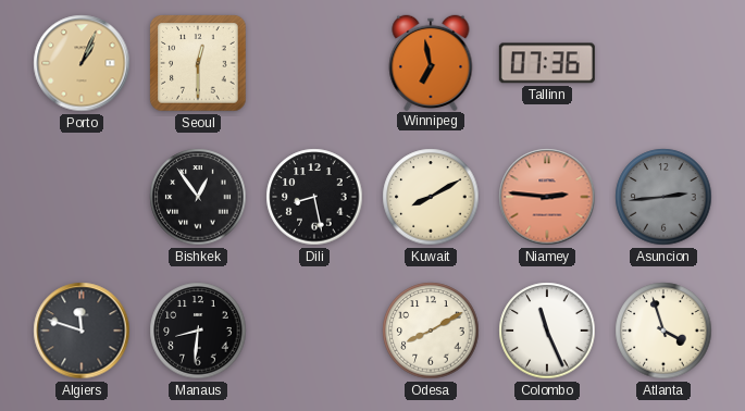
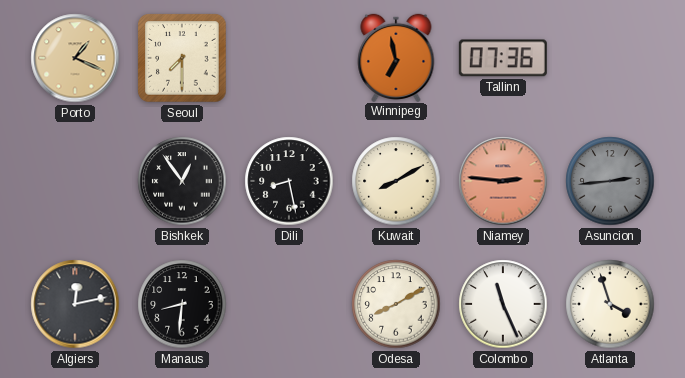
Porto: 1:04 -> 1:19
Seoul: 12:30 -> 7:30
Algiers: 11:48 -> 12:13
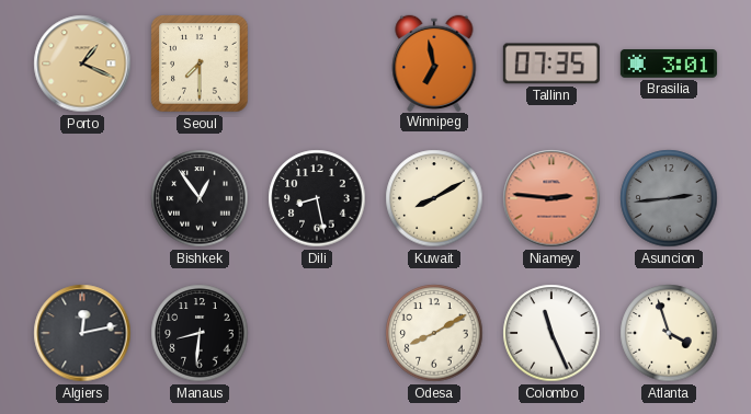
Tallinn: 07:36 -> 07:35
Brasilia: none -> 3:01
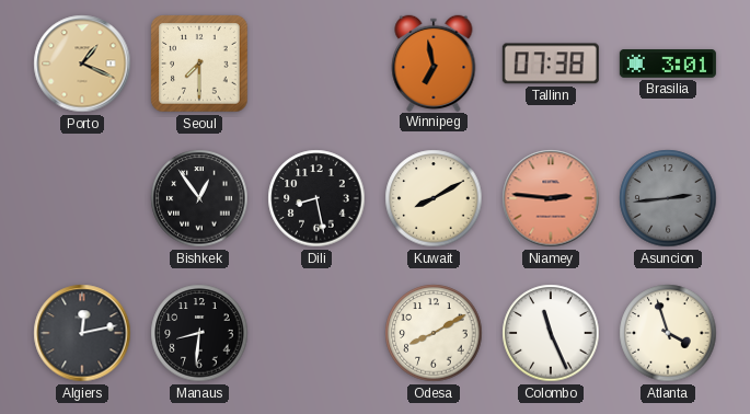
Tallinn: 07:35 -> 07:38
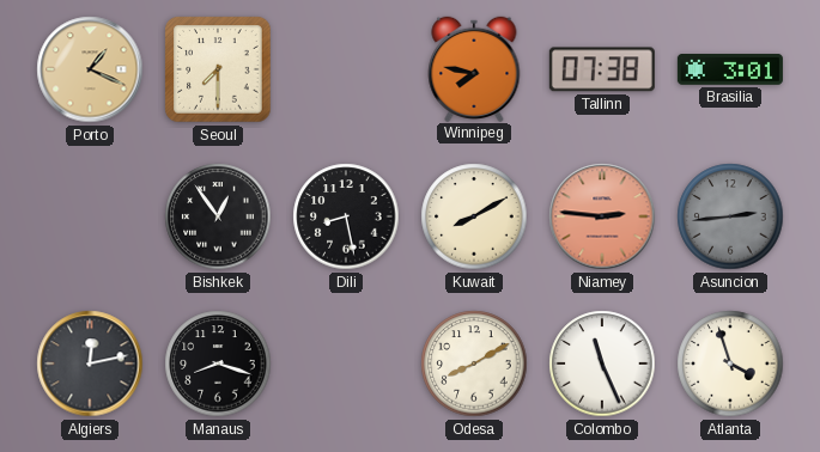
Winnipeg: 6:58 -> 7:47
Manaus: 8:31 -> 8:18
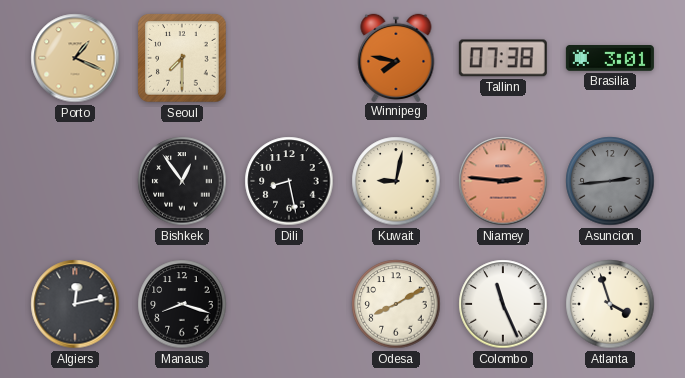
Kuwait: 8:10 -> 9:02
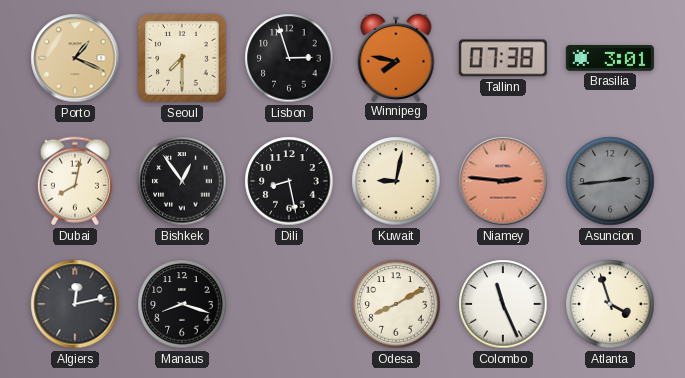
Lisbon: none -> 2:57
Dubai: none -> 8:02
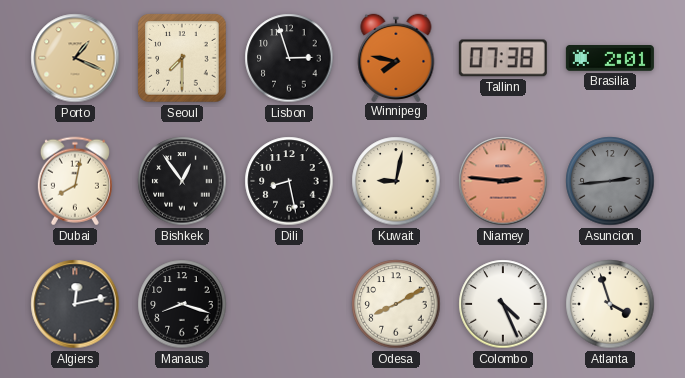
Brasilia: 3:01 -> 2:01
Colombo: 11:26 -> 4:26
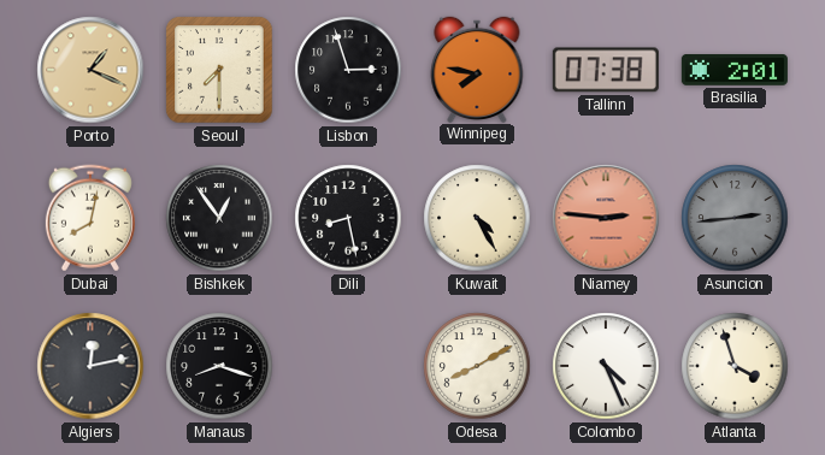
Kuwait: 9:02 -> 4:25
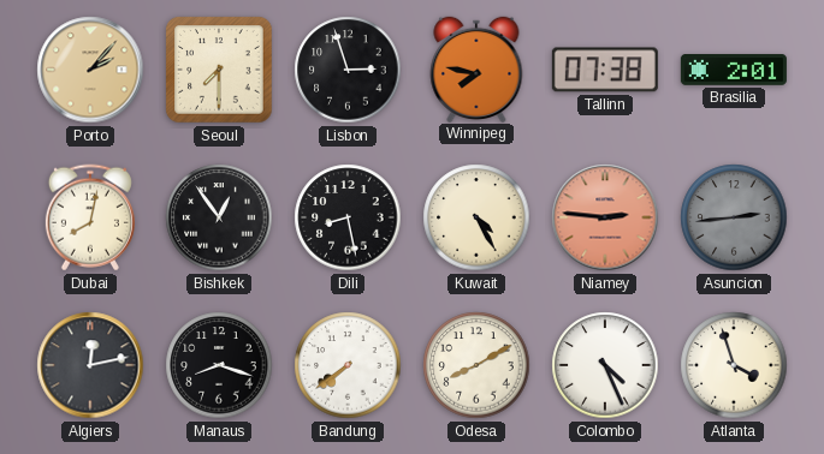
Porto: 1:19 -> 2:07
Bandung: none -> 7:39
